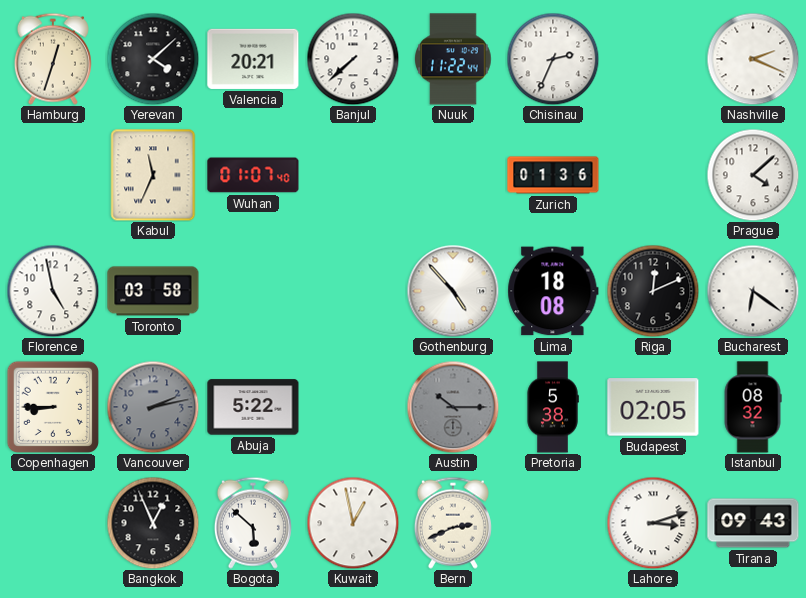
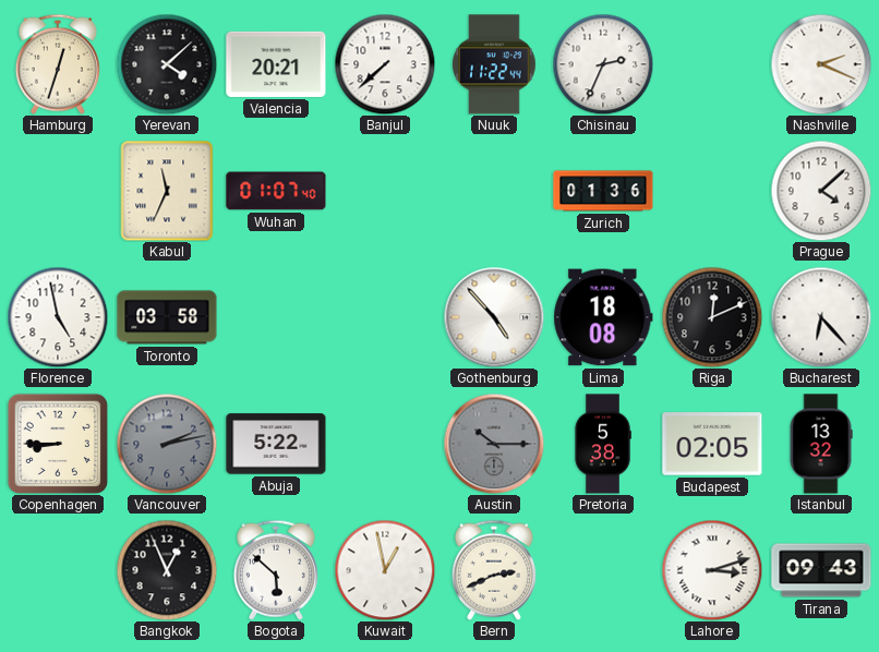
Bucharest: 6:21 -> 6:23
Istanbul: 08:32 -> 13:32
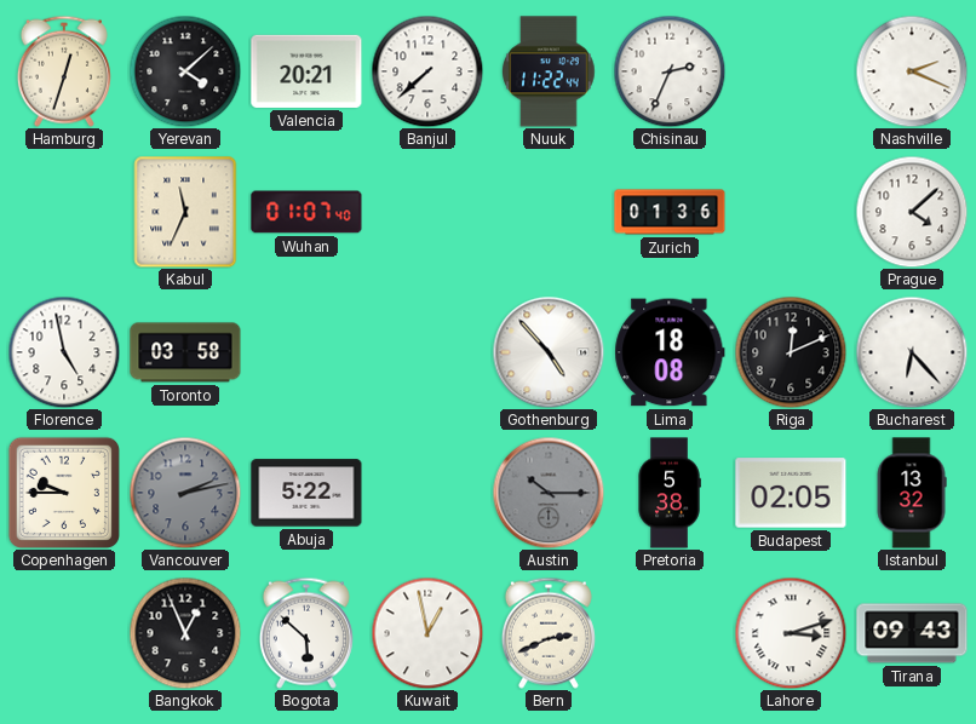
Copenhagen: 8:45 -> 9:45
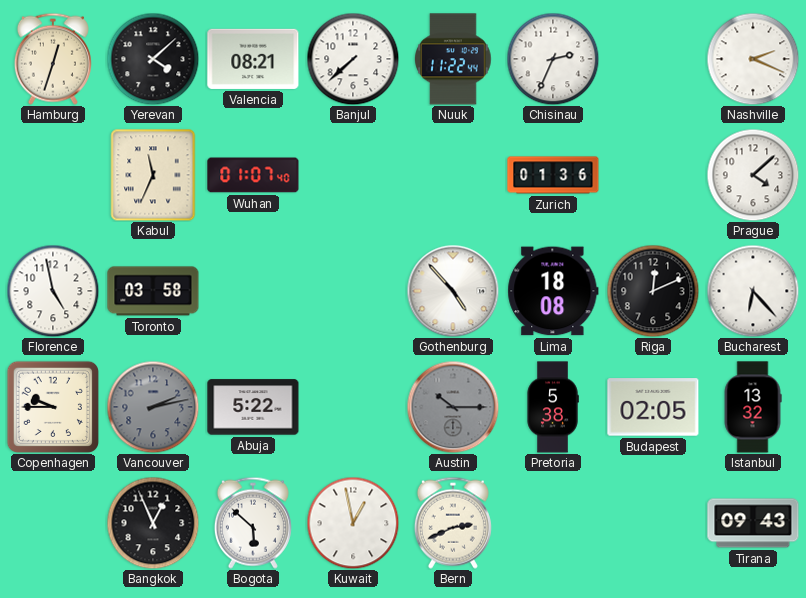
Valencia: 20:21 -> 08:21
Lahore: 3:12 -> none
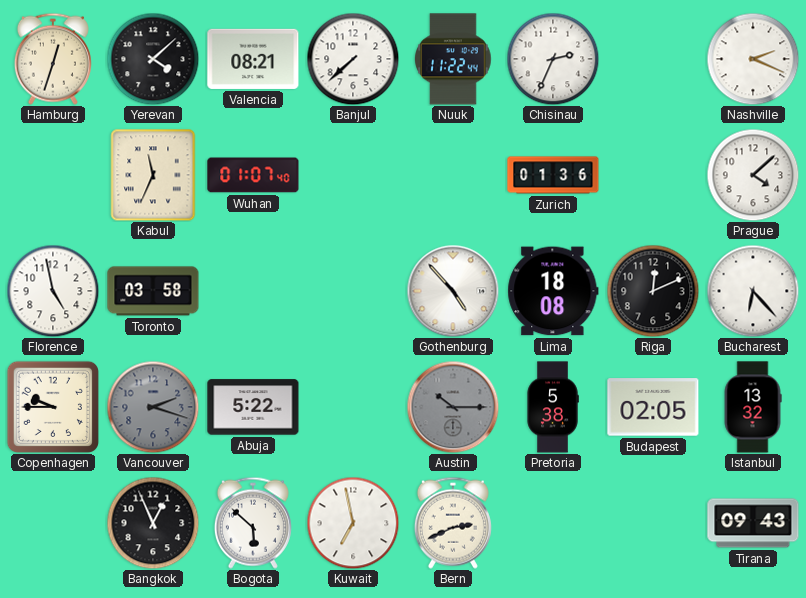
Vancouver: 2:13 -> 2:18
Kuwait: 12:58 -> 6:58
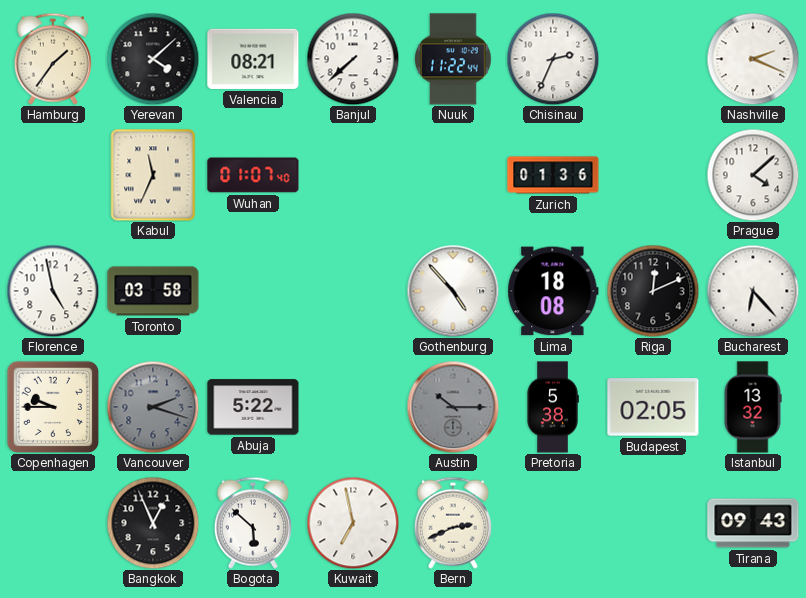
Hamburg: 12:33 -> 1:36
